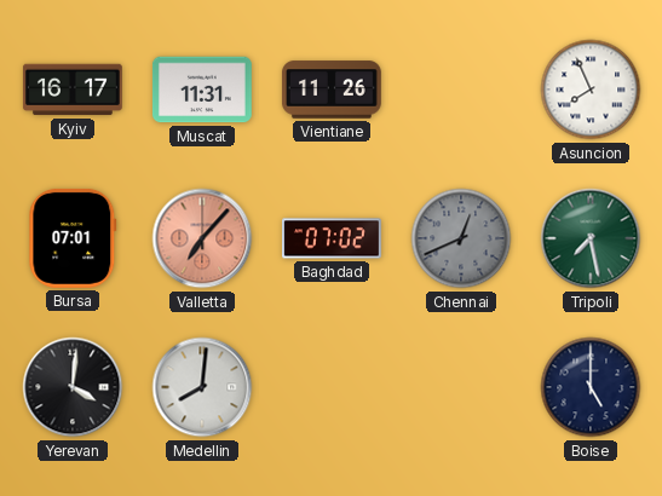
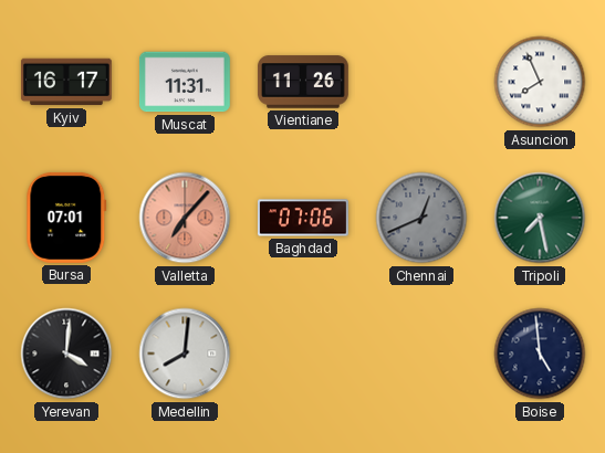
Baghdad: 07:02 -> 07:06
Boise: 5:00 -> 4:59
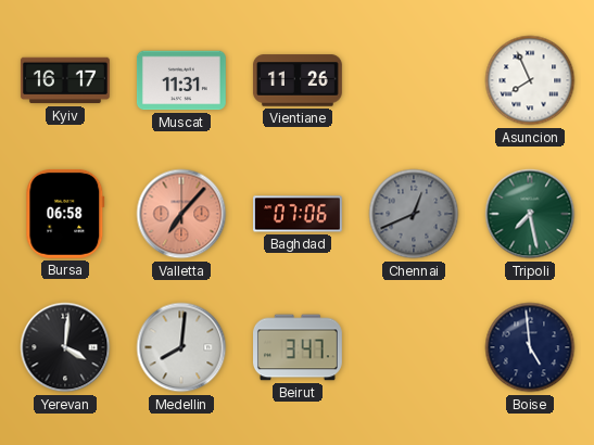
Bursa: 07:01 -> 06:58
Beirut: none -> 3:47
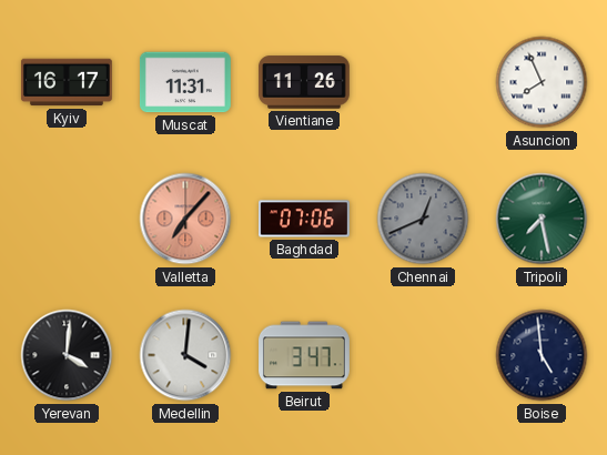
Bursa: 06:58 -> none
Medellin: 8:01 -> 4:01
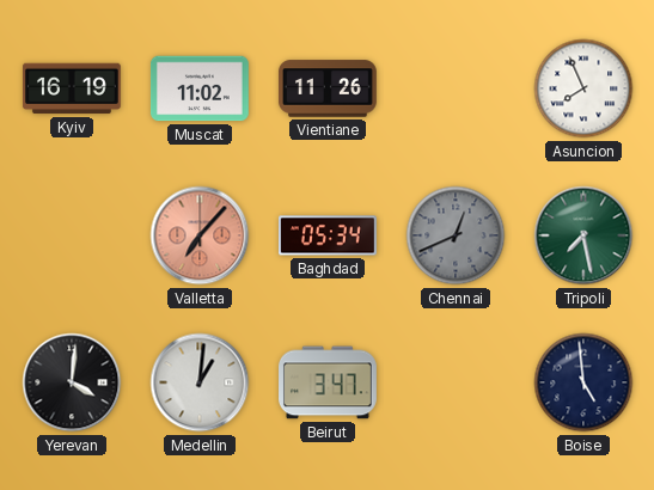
Kyiv: 16:17 -> 16:19
Muscat: 11:31 -> 11:02
Baghdad: 07:06 -> 05:34
Medellin: 4:01 -> 1:01
